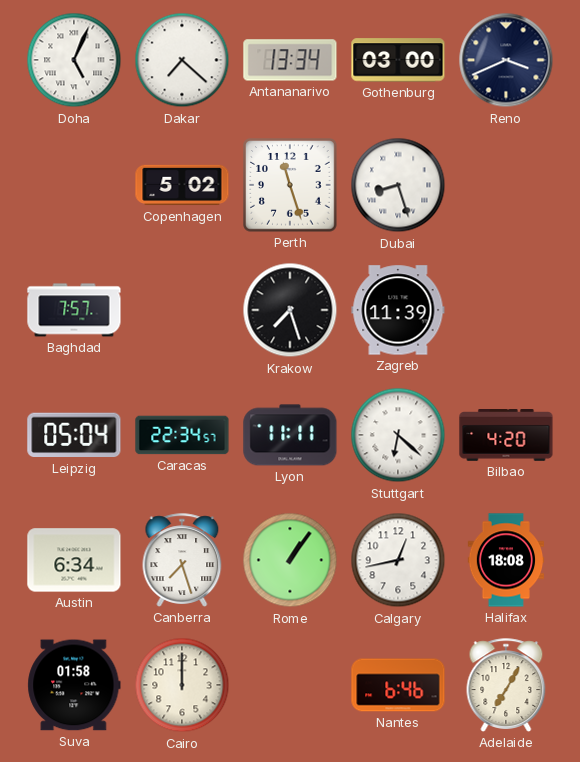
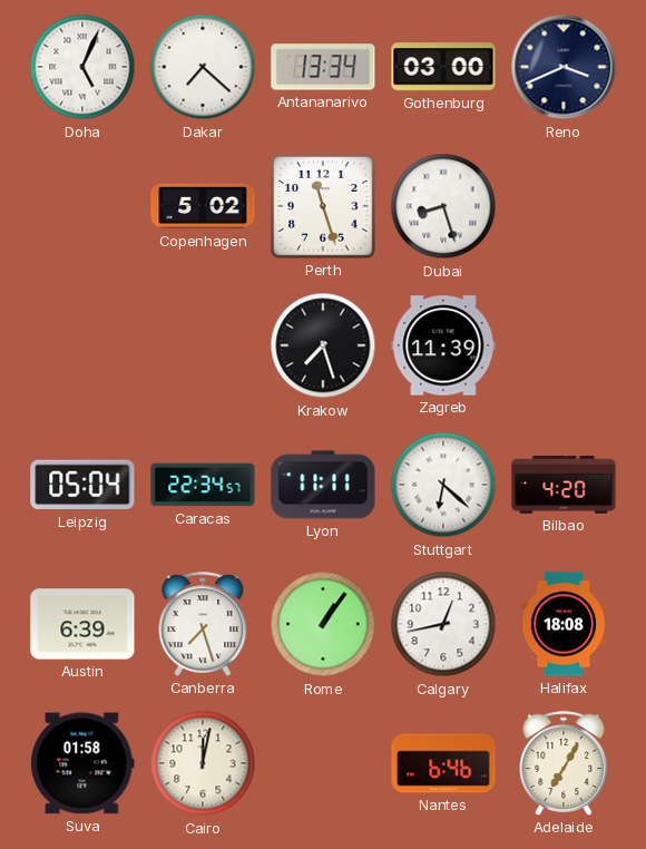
Baghdad: 7:57 -> none
Austin: 6:34 -> 6:39
Cairo: 12:00 -> 12:02
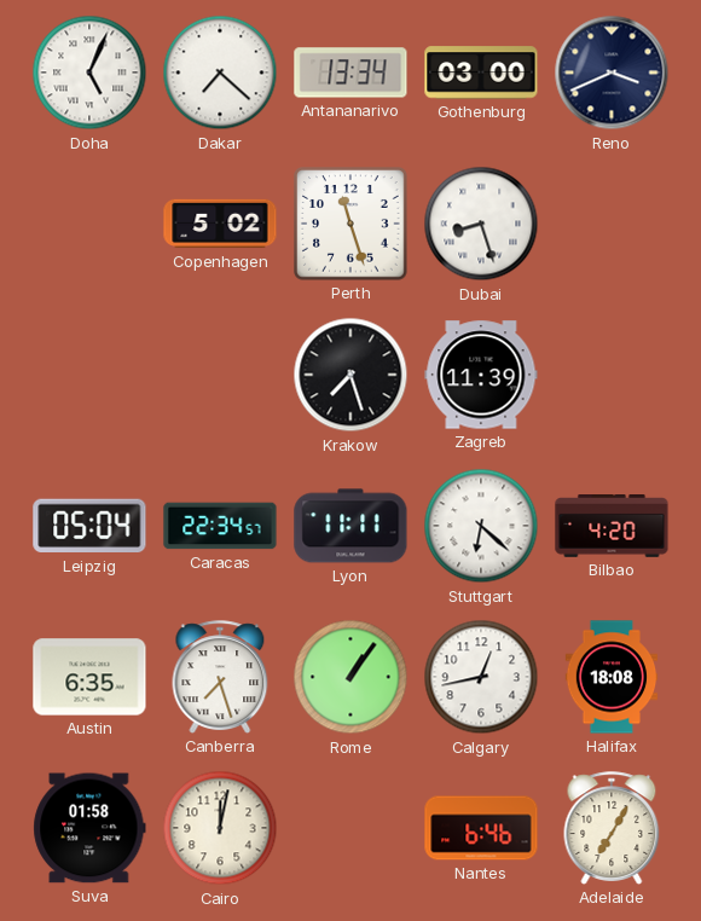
Austin: 6:39 -> 6:35
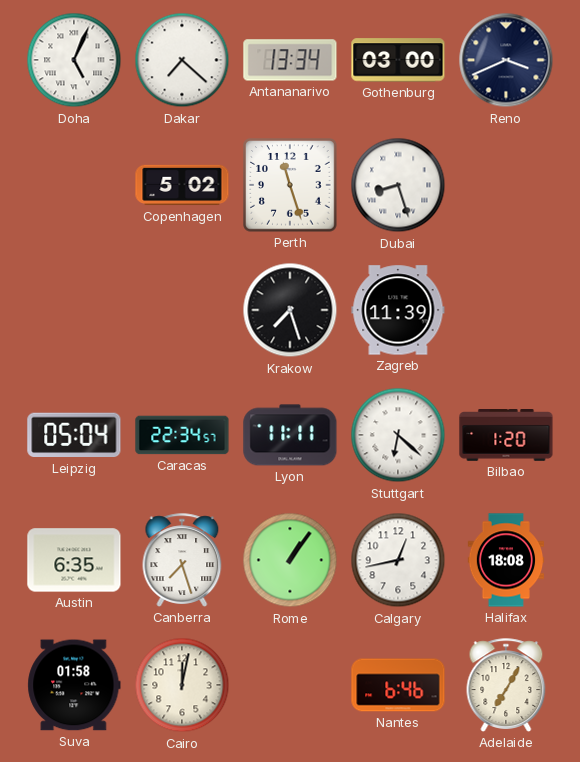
Bilbao: 4:20 -> 1:20
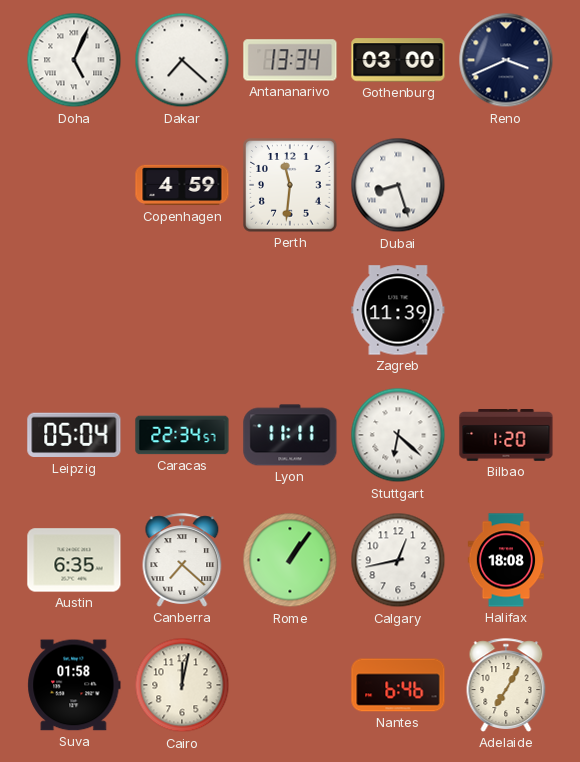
Copenhagen: 5:02 -> 4:59
Perth: 11:27 -> 11:31
Krakow: 7:27 -> none
Canberra: 7:27 -> 7:22
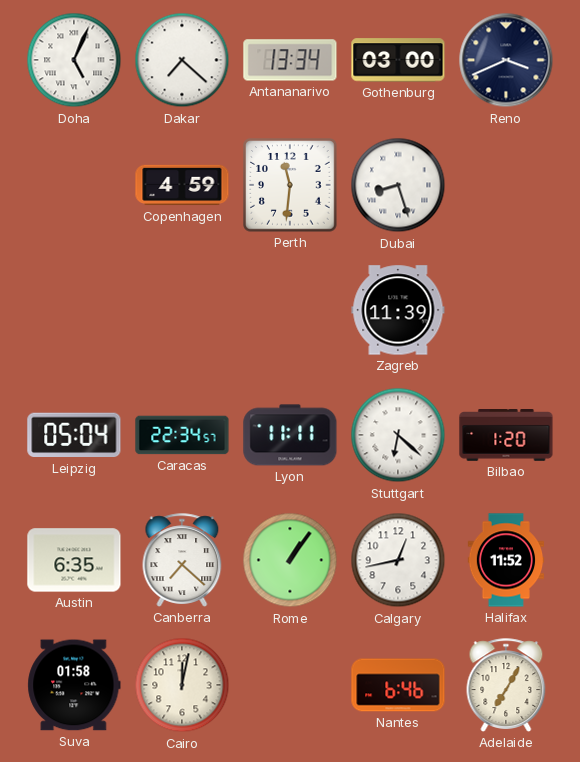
Halifax: 18:08 -> 11:52
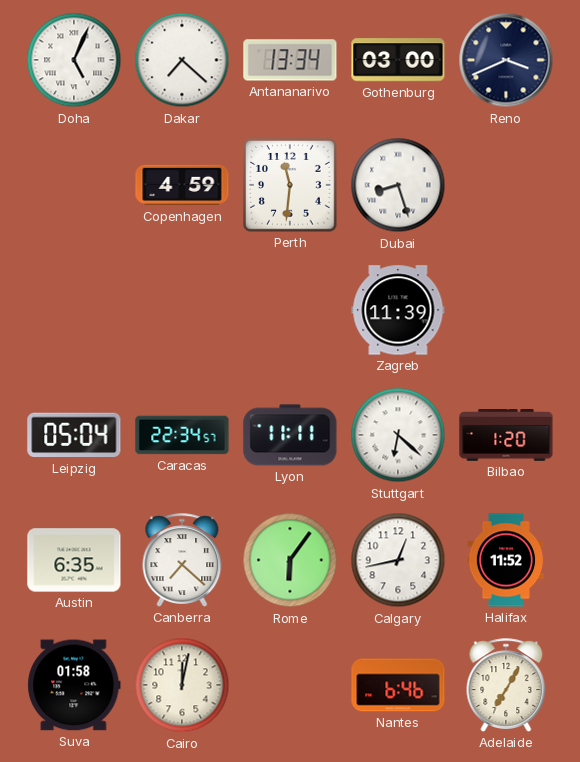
Rome: 1:06 -> 6:06
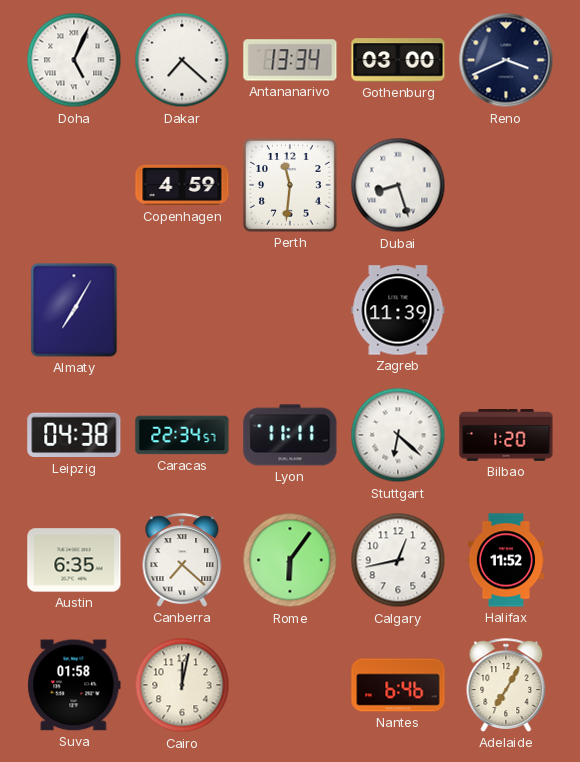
Almaty: none -> 7:05
Leipzig: 05:04 -> 04:38
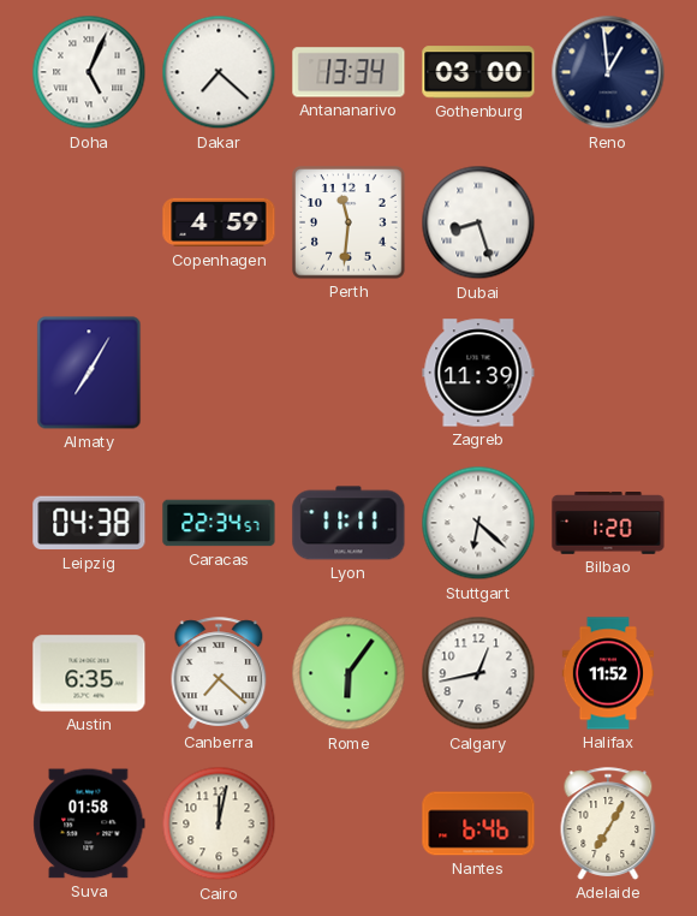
Reno: 3:41 -> 12:59
